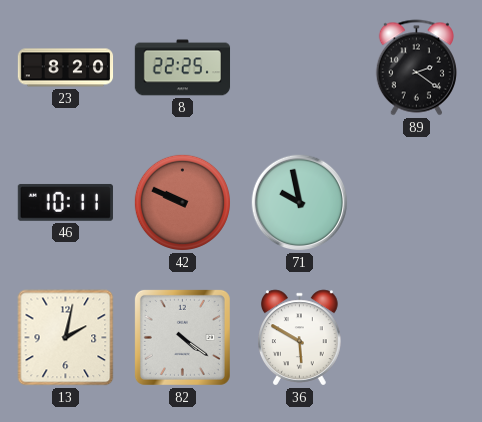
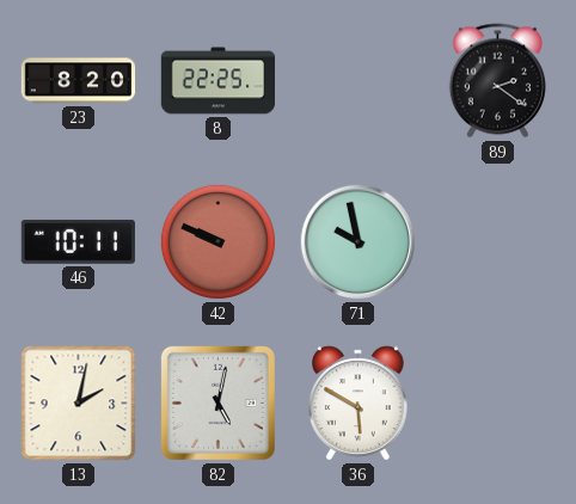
82: 4:21 -> 5:02
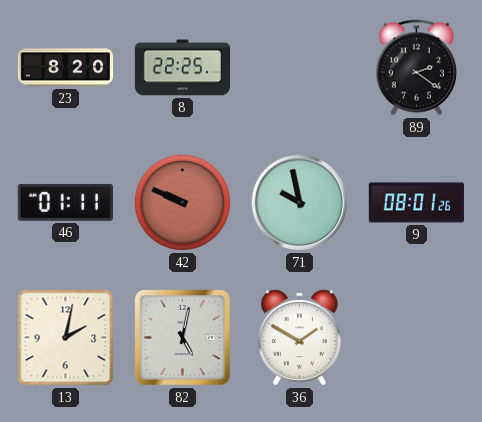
46: 10:11 -> 01:11
9: none -> 08:01
36: 5:50 -> 1:50
